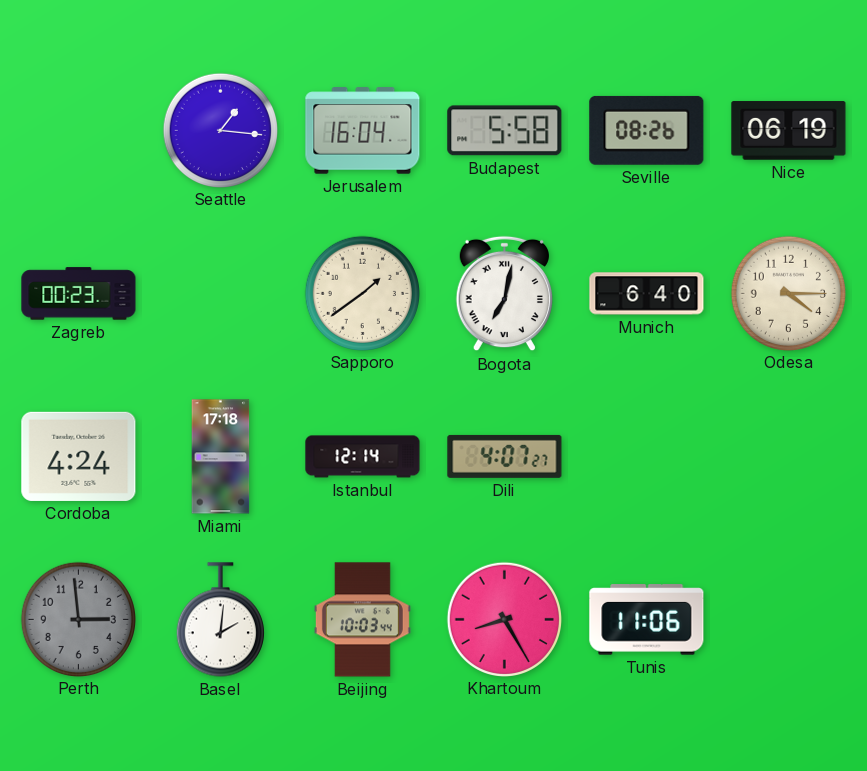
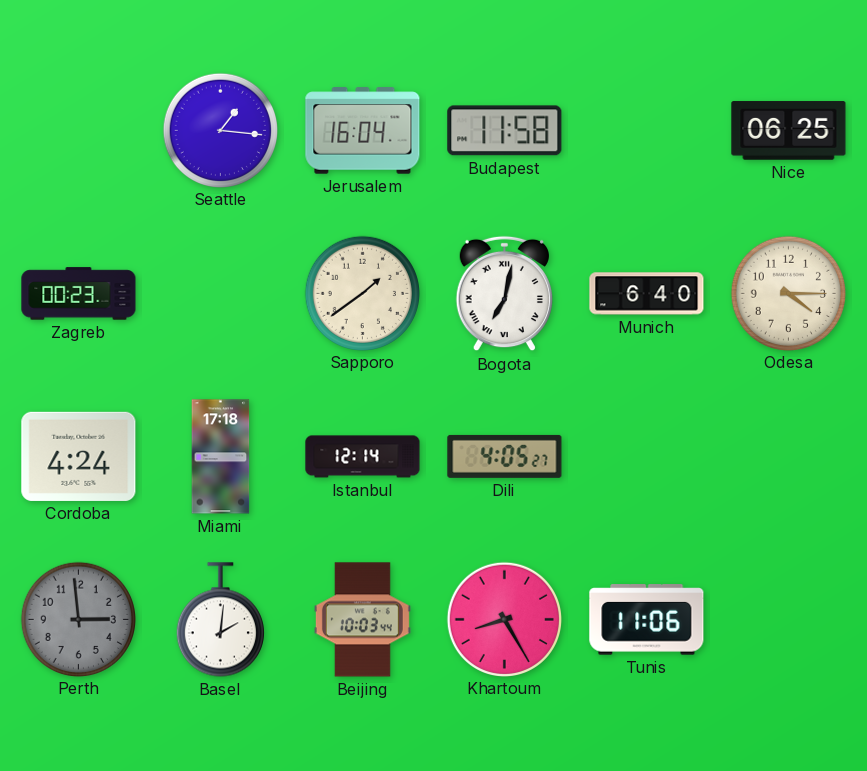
Budapest: 5:58 -> 11:58
Seville: 08:26 -> none
Nice: 06:19 -> 06:25
Dili: 4:07 -> 4:05
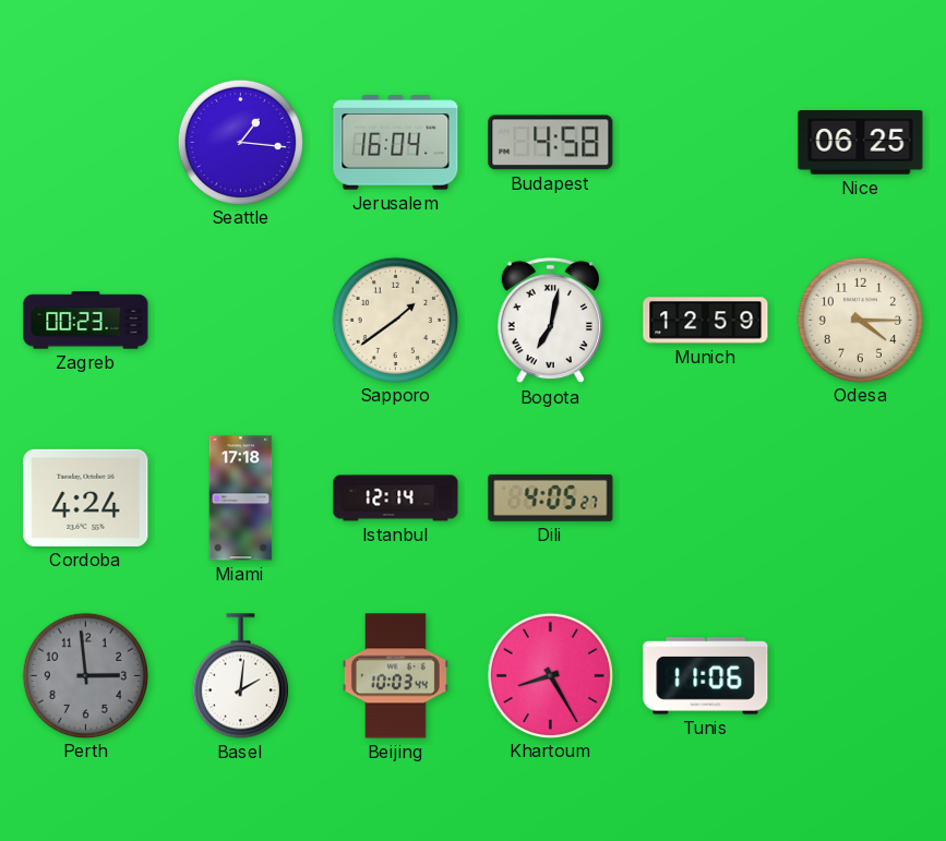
Budapest: 11:58 -> 4:58
Munich: 6:40 -> 12:59
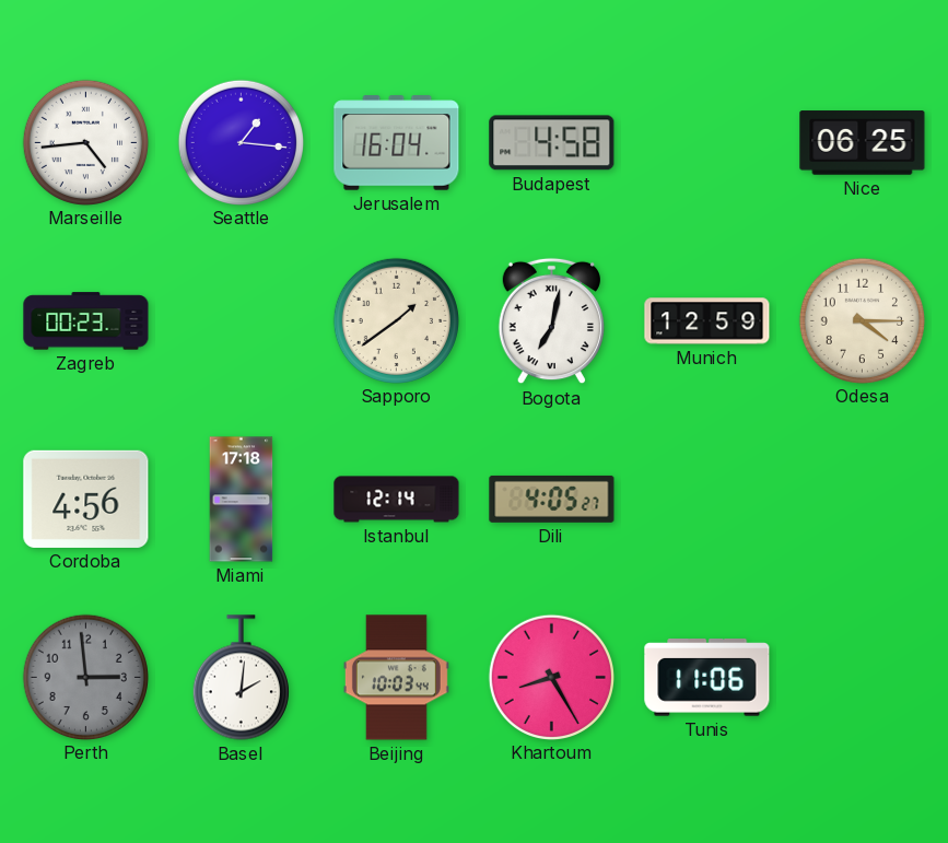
Marseille: none -> 4:44
Cordoba: 4:24 -> 4:56
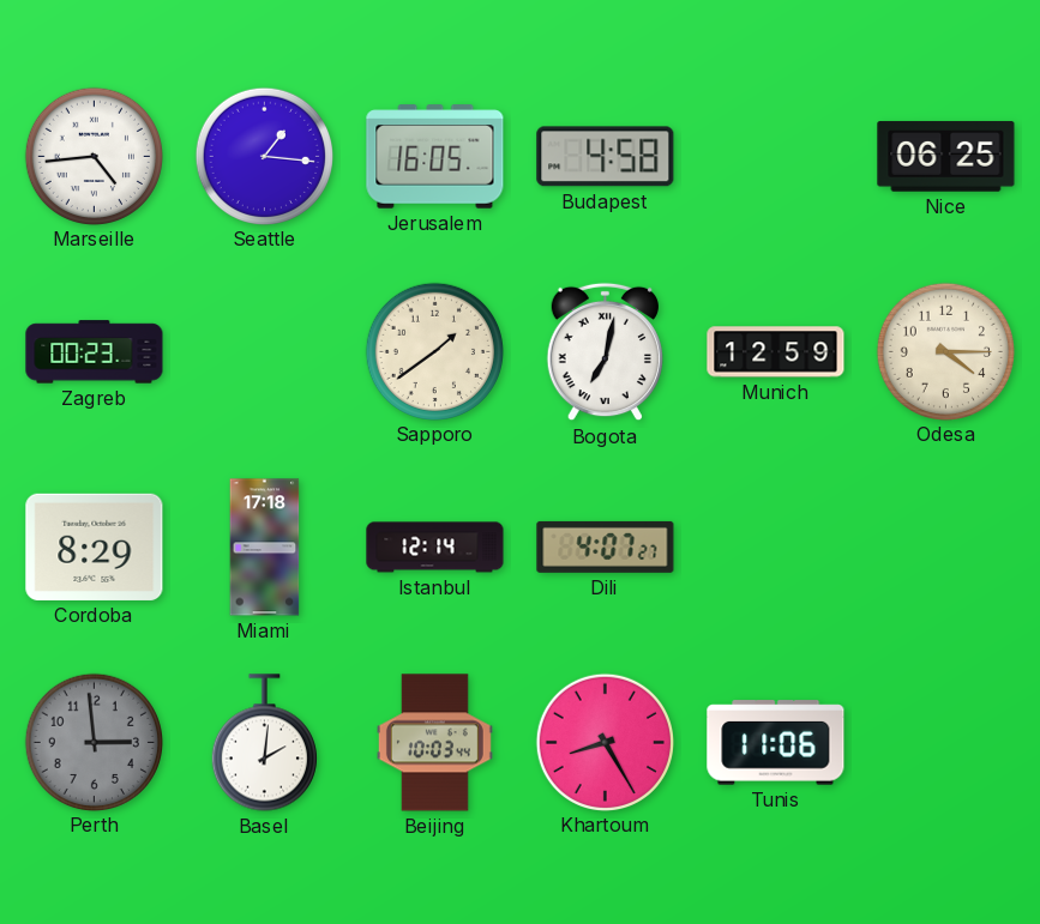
Jerusalem: 16:04 -> 16:05
Cordoba: 4:56 -> 8:29
Dili: 4:05 -> 4:07
